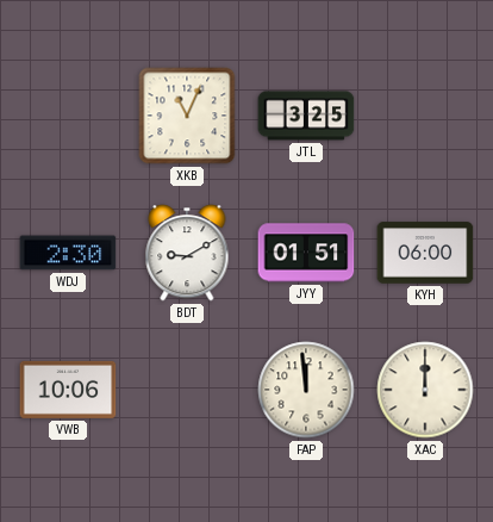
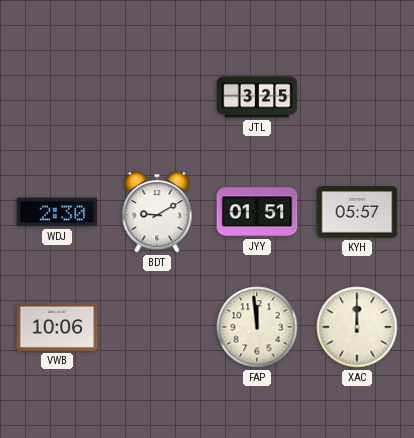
XKB: 11:04 -> none
KYH: 06:00 -> 05:57
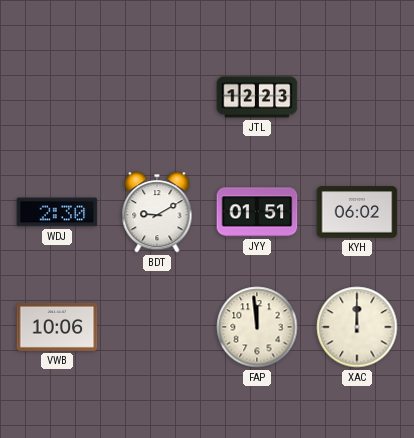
JTL: 3:25 -> 12:23
KYH: 05:57 -> 06:02
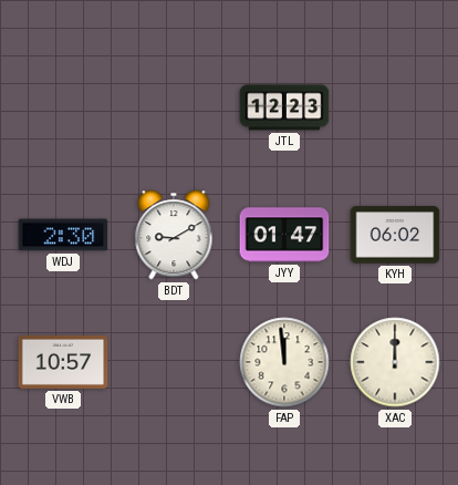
JYY: 01:51 -> 01:47
VWB: 10:06 -> 10:57
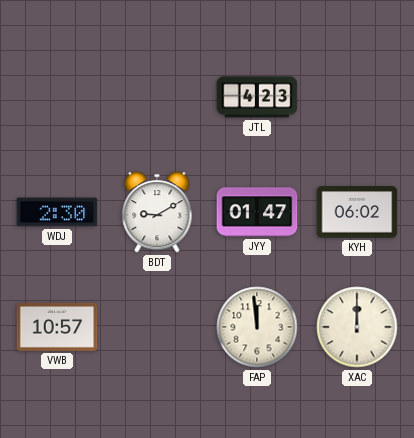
JTL: 12:23 -> 4:23
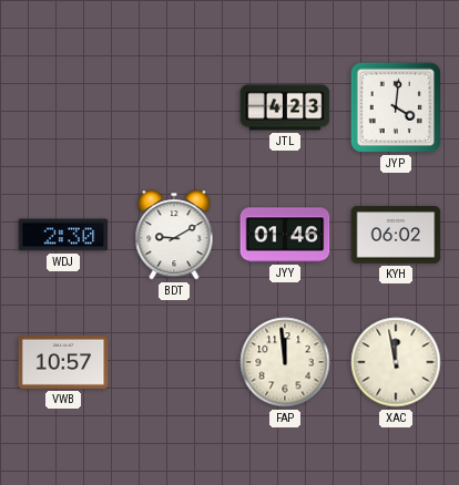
JYP: none -> 4:01
JYY: 01:47 -> 01:46
XAC: 12:00 -> 11:58
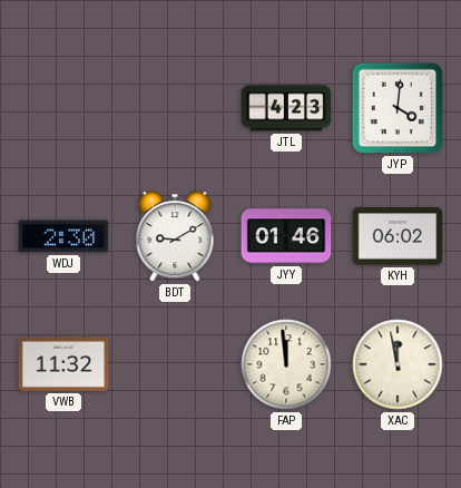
VWB: 10:57 -> 11:32
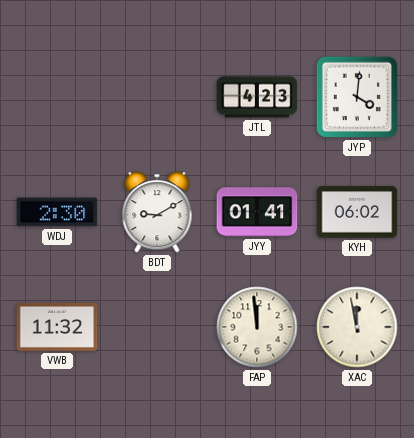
JYY: 01:46 -> 01:41
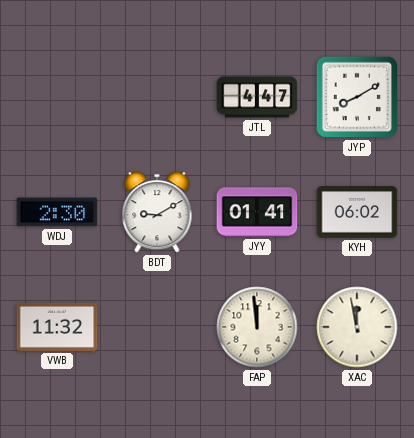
JTL: 4:23 -> 4:47
JYP: 4:01 -> 8:10
